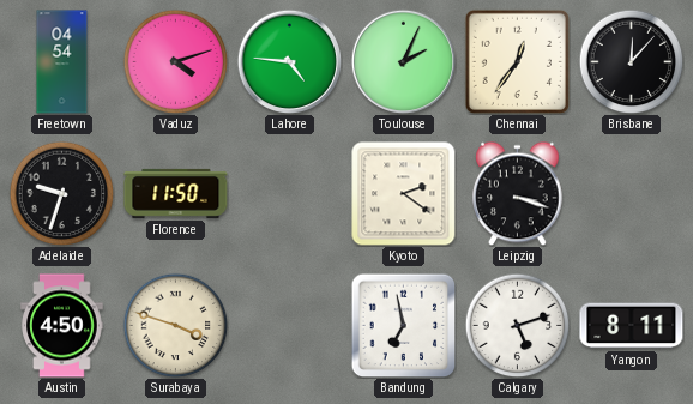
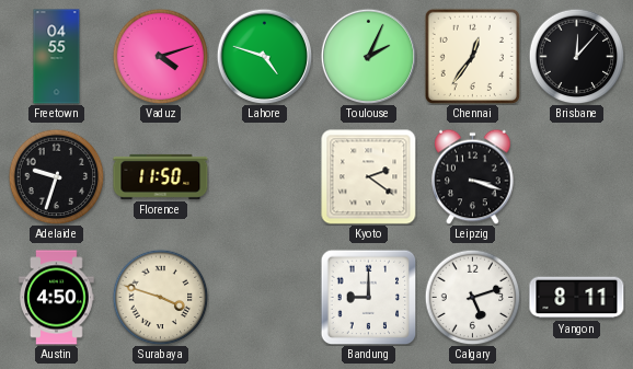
Freetown: 04:54 -> 04:55
Lahore: 4:46 -> 4:48
Bandung: 6:58 -> 9:00
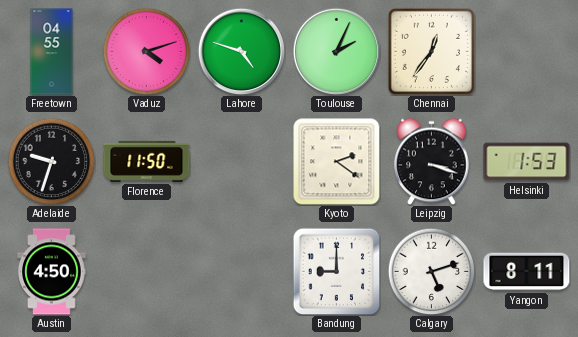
Brisbane: 12:07 -> none
Helsinki: none -> 1:53
Surabaya: 3:48 -> none
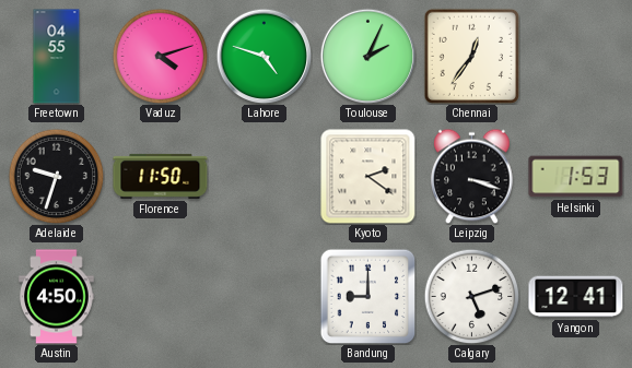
Yangon: 8:11 -> 12:41
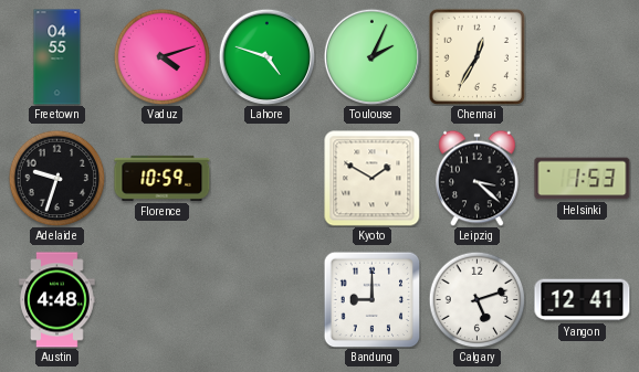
Chennai: 12:36 -> 12:35
Florence: 11:50 -> 10:59
Kyoto: 2:21 -> 1:50
Leipzig: 3:18 -> 3:22
Austin: 4:50 -> 4:48
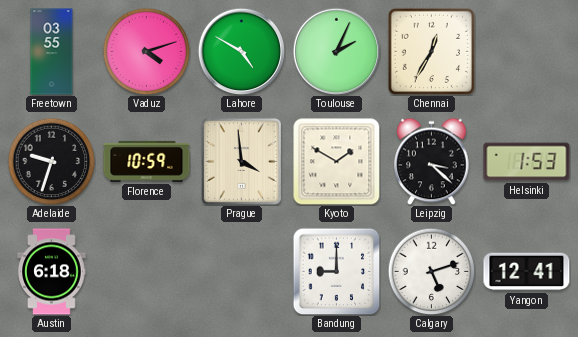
Freetown: 04:55 -> 03:55
Lahore: 4:48 -> 4:50
Prague: none -> 3:59
Austin: 4:48 -> 6:18
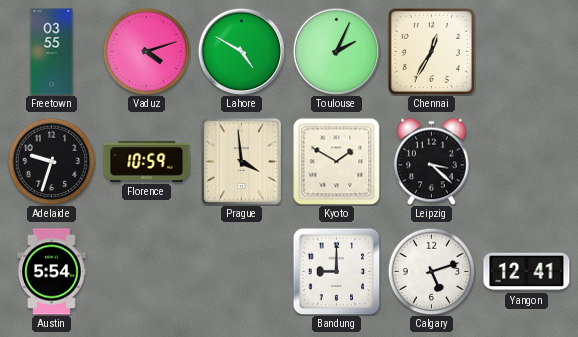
Helsinki: 1:53 -> none
Austin: 6:18 -> 5:54
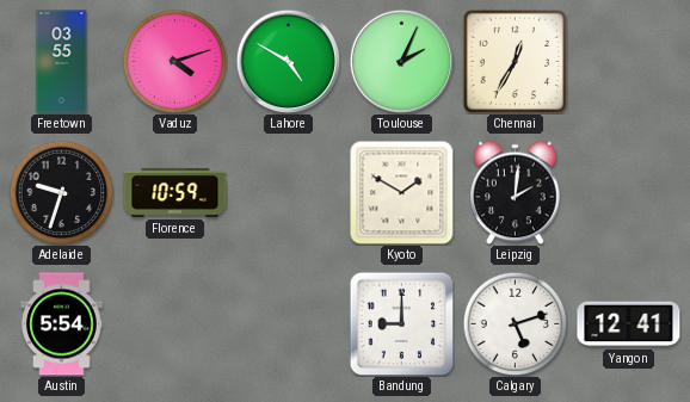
Prague: 3:59 -> none
Leipzig: 3:22 -> 2:01
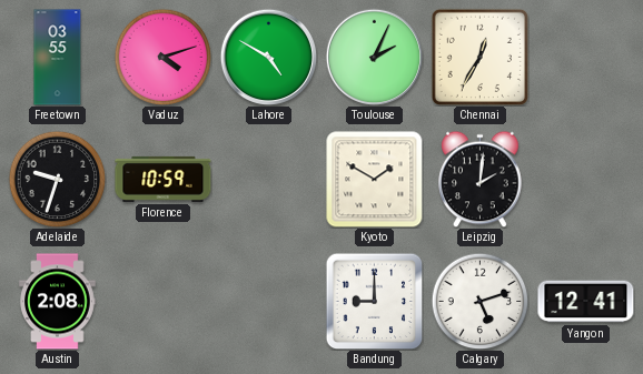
Austin: 5:54 -> 2:08
